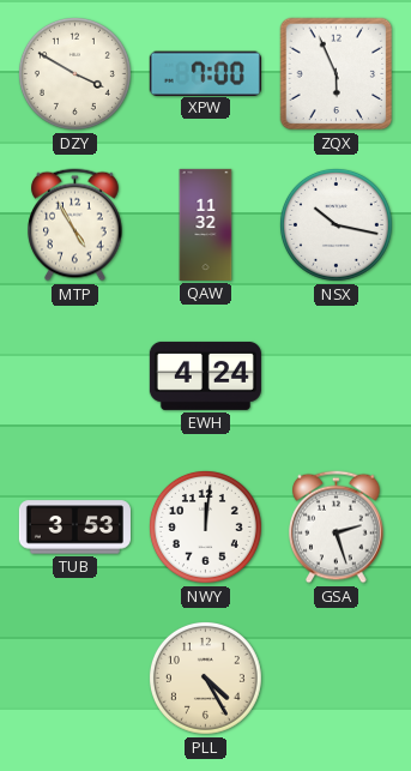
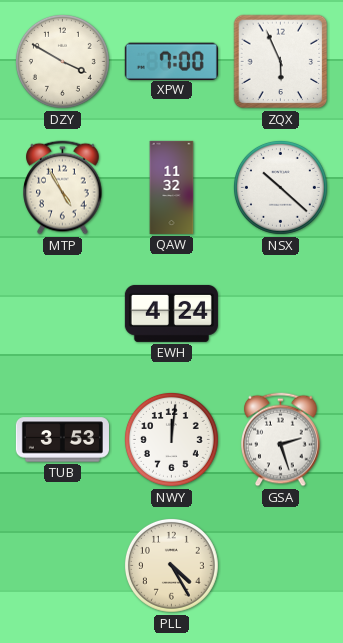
NSX: 10:17 -> 10:22
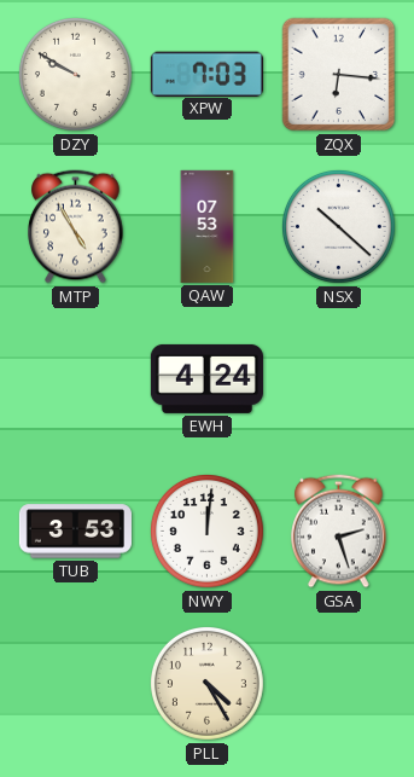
DZY: 3:50 -> 9:50
XPW: 7:00 -> 7:03
ZQX: 5:56 -> 6:16
QAW: 11:32 -> 07:53
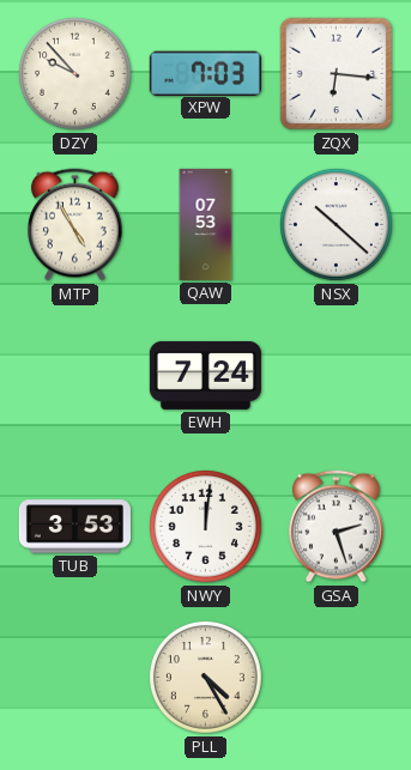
DZY: 9:50 -> 9:53
EWH: 4:24 -> 7:24
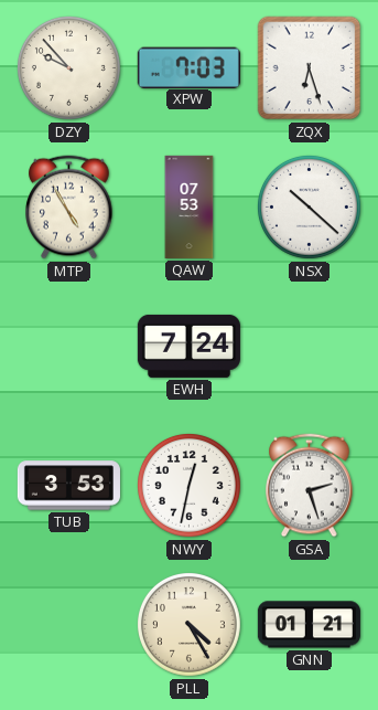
ZQX: 6:16 -> 6:27
NWY: 12:01 -> 12:32
GNN: none -> 01:21
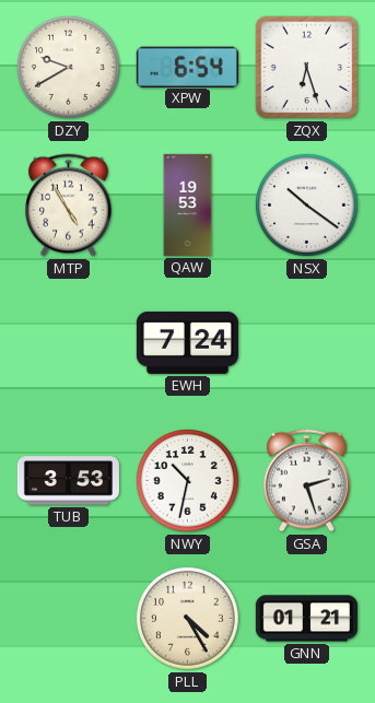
DZY: 9:53 -> 9:40
XPW: 7:03 -> 6:54
QAW: 07:53 -> 19:53
NSX: 10:22 -> 10:21
NWY: 12:32 -> 10:32
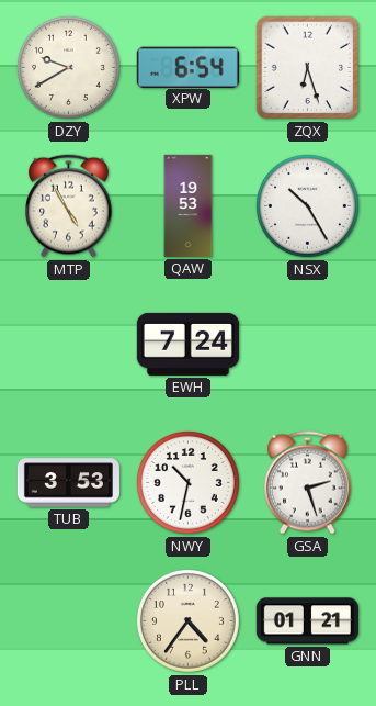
NSX: 10:21 -> 10:25
PLL: 4:25 -> 4:36
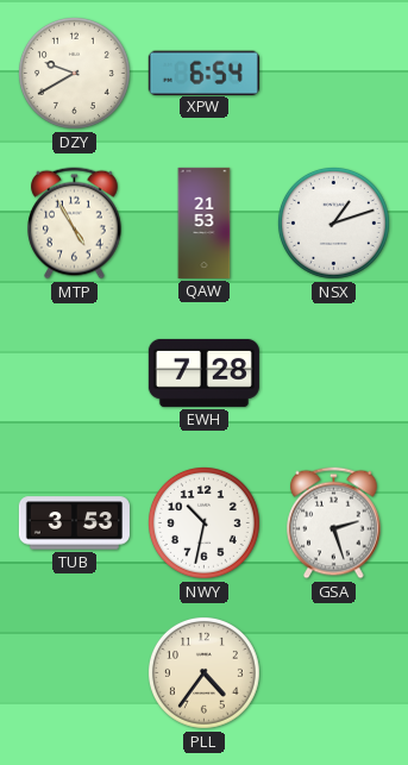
ZQX: 6:27 -> none
QAW: 19:53 -> 21:53
NSX: 10:25 -> 1:12
EWH: 7:24 -> 7:28
GNN: 01:21 -> none
